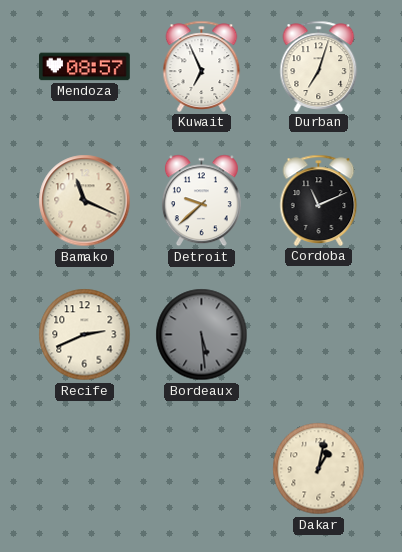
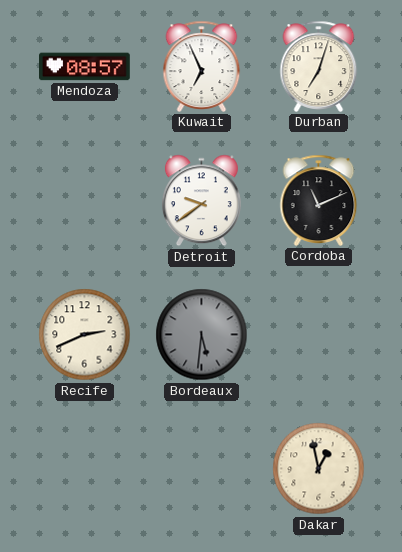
Bamako: 11:19 -> none
Detroit: 9:38 -> 9:39
Bordeaux: 5:29 -> 5:31
Dakar: 1:02 -> 12:58
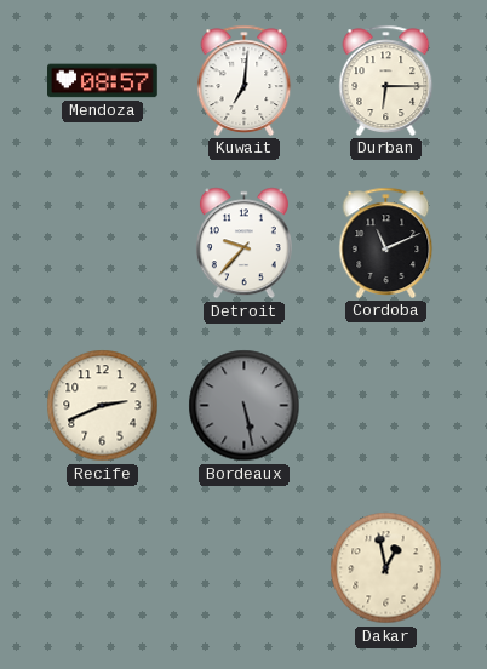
Kuwait: 6:56 -> 7:01
Durban: 7:03 -> 6:15
Detroit: 9:39 -> 9:37
Bordeaux: 5:31 -> 5:28
